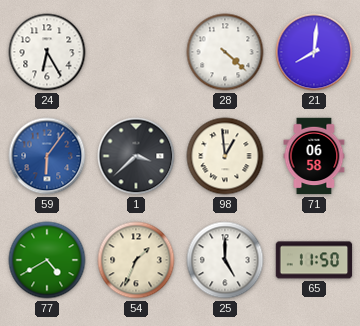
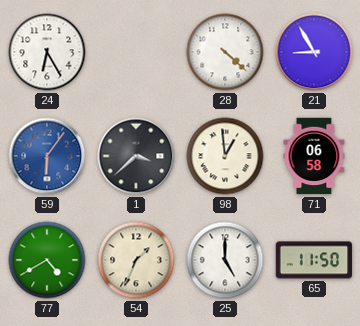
21: 8:01 -> 8:55
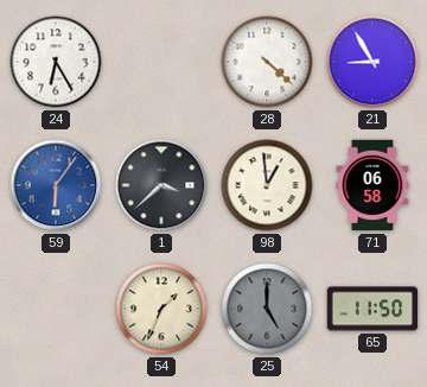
77: 4:40 -> none
25 dial: white -> grey
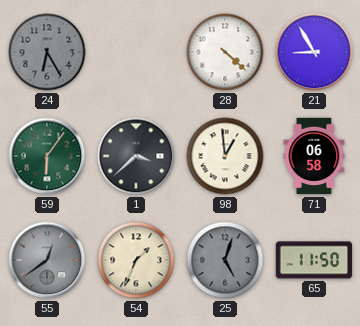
24 dial: white -> grey
59 dial: blue -> green
55: none -> 12:39
25: 5:00 -> 5:03
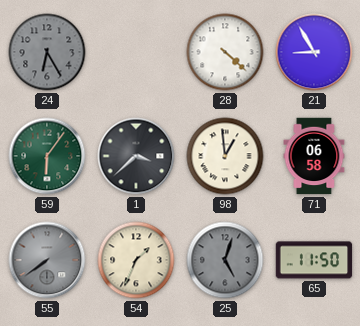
55: 12:39 -> 7:39
